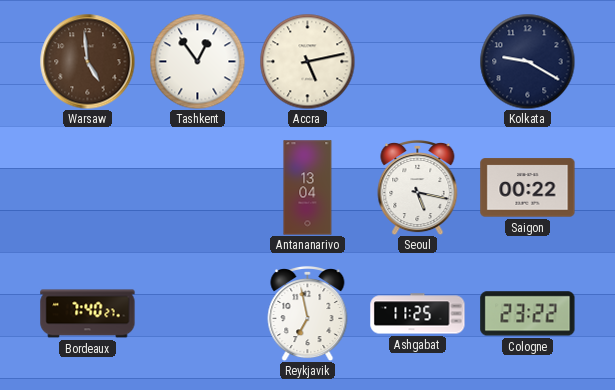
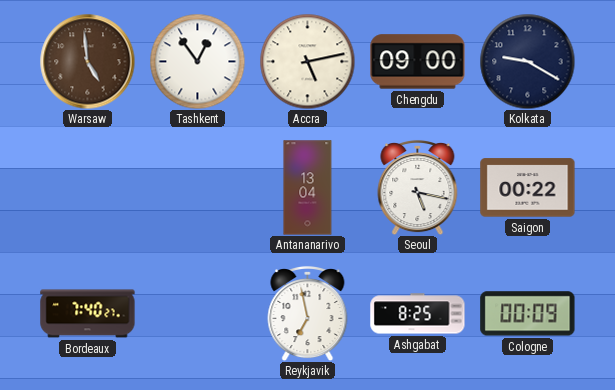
Chengdu: none -> 09:00
Ashgabat: 11:25 -> 8:25
Cologne: 23:22 -> 00:09
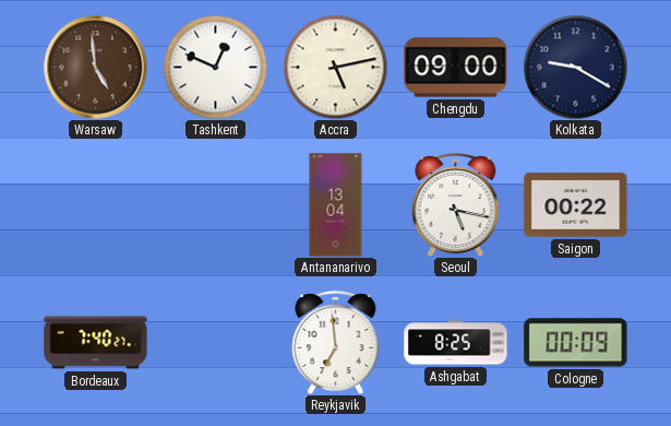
Tashkent: 12:54 -> 12:49
Reykjavik: 6:58 -> 6:59
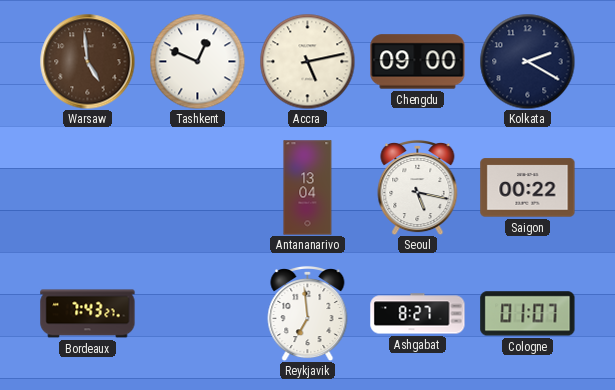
Kolkata: 9:20 -> 2:20
Bordeaux: 7:40 -> 7:43
Ashgabat: 8:25 -> 8:27
Cologne: 00:09 -> 01:07
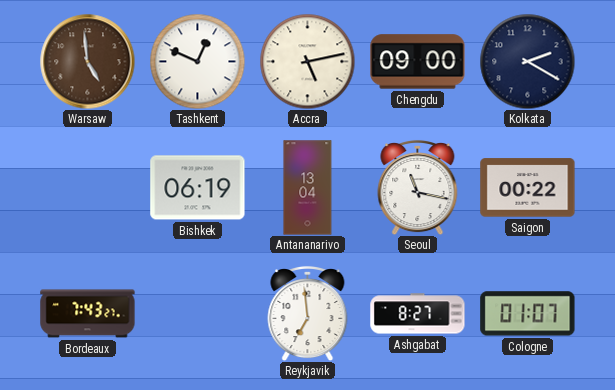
Bishkek: none -> 06:19
Seoul: 5:17 -> 11:17
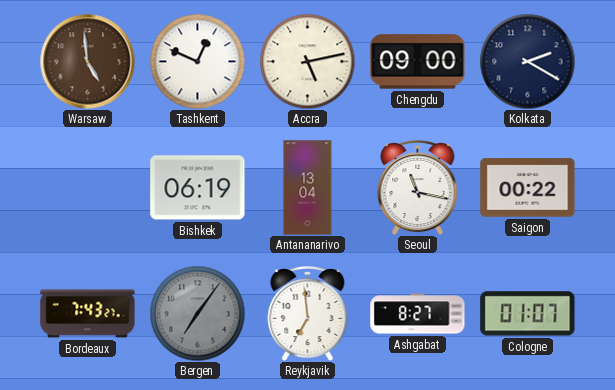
Bergen: none -> 7:06
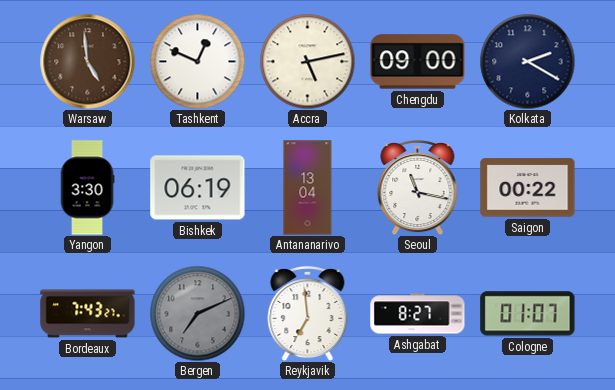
Yangon: none -> 3:30
Bergen: 7:06 -> 7:11
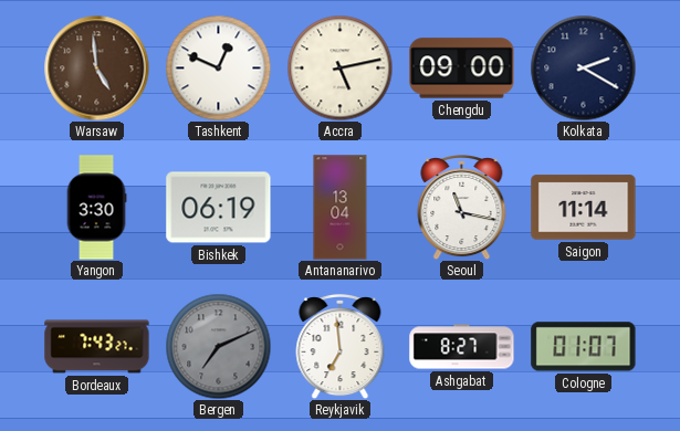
Saigon: 00:22 -> 11:14
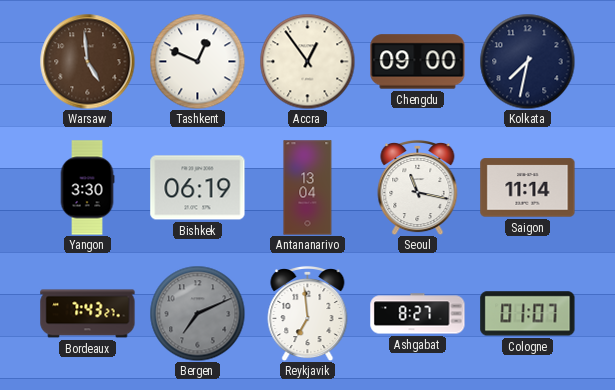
Accra: 5:13 -> 12:54
Kolkata: 2:20 -> 7:32
